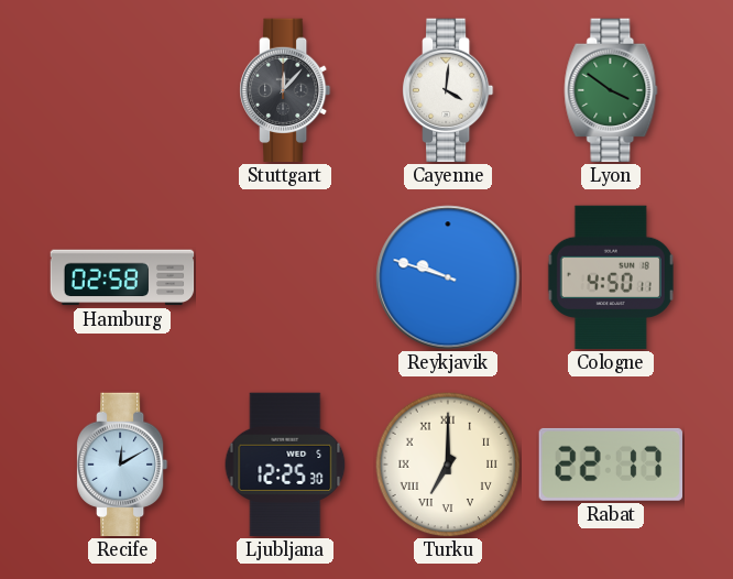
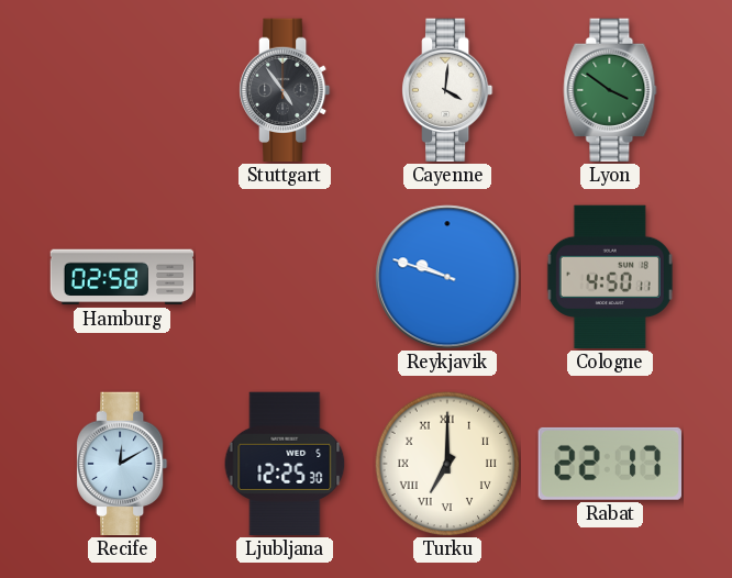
Stuttgart: 12:07 -> 4:54
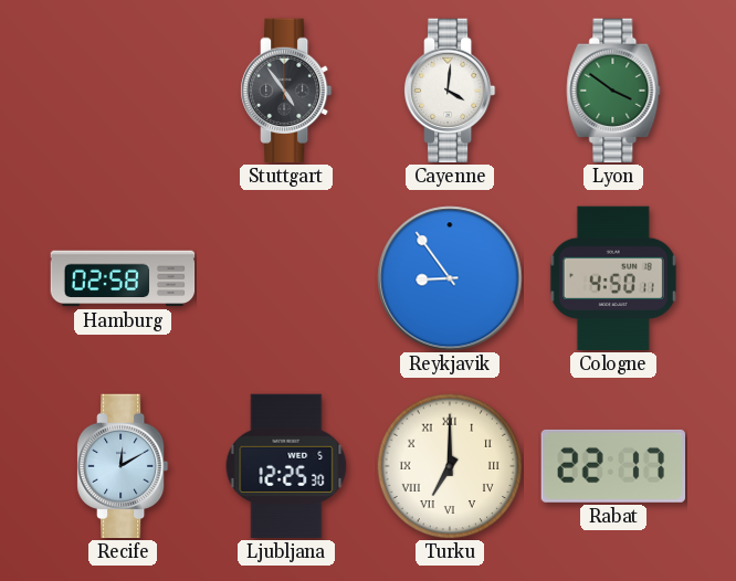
Reykjavik: 9:48 -> 8:54
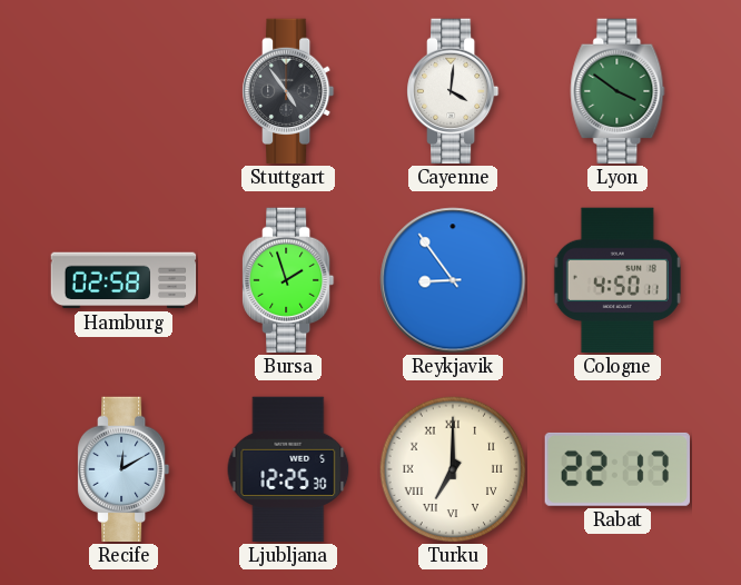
Bursa: none -> 1:57
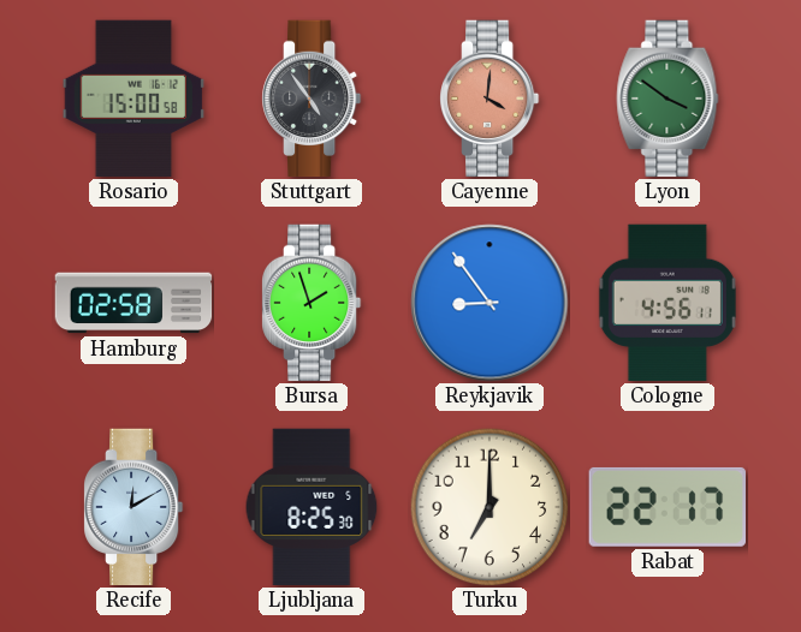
Rosario: none -> 15:00
Cayenne dial: white -> salmon
Cologne: 4:50 -> 4:56
Ljubljana: 12:25 -> 8:25
Turku numerals: Roman -> Arabic
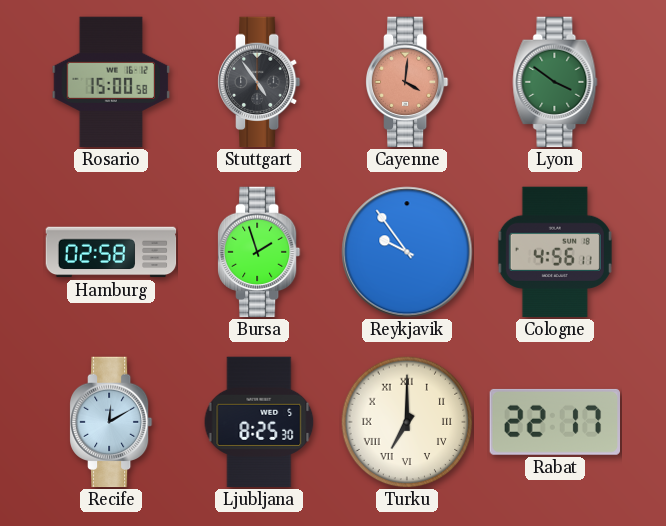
Reykjavik: 8:54 -> 9:54
Turku numerals: Arabic -> Roman
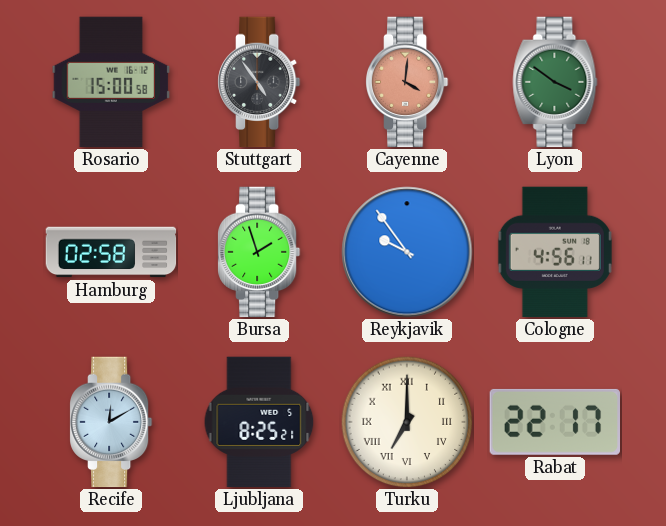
Ljubljana: 8:25:30 -> 8:25:21
